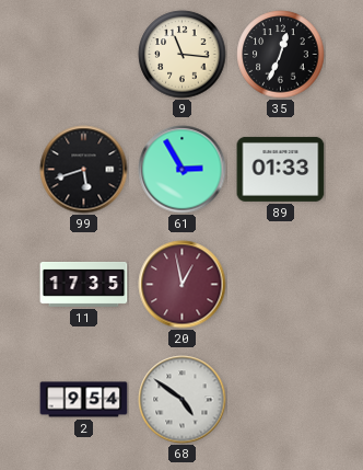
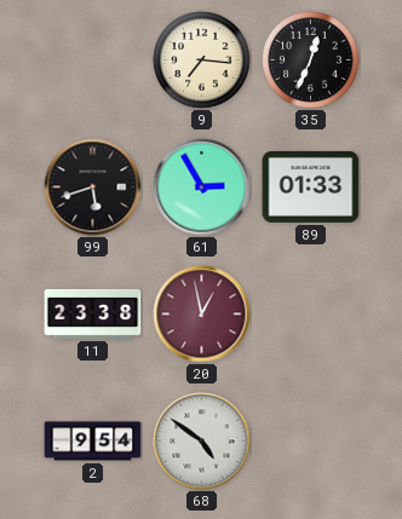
9: 11:16 -> 7:16
11: 17:35 -> 23:38
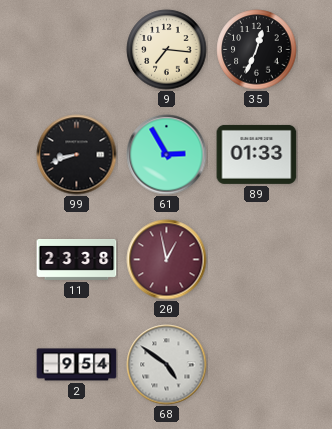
99: 5:42 -> 8:42
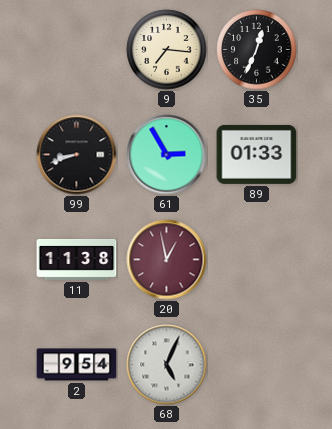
11: 23:38 -> 11:38
68: 4:51 -> 5:04
